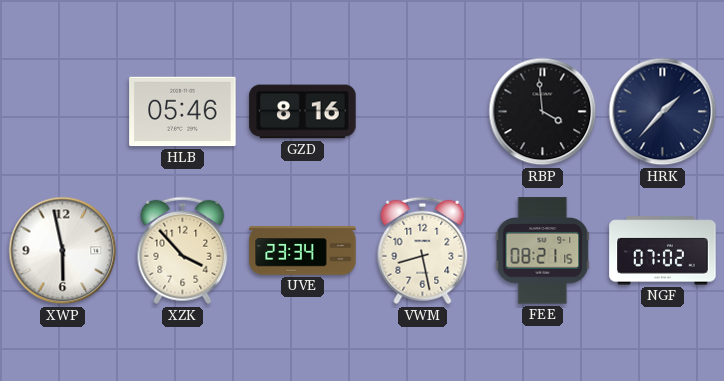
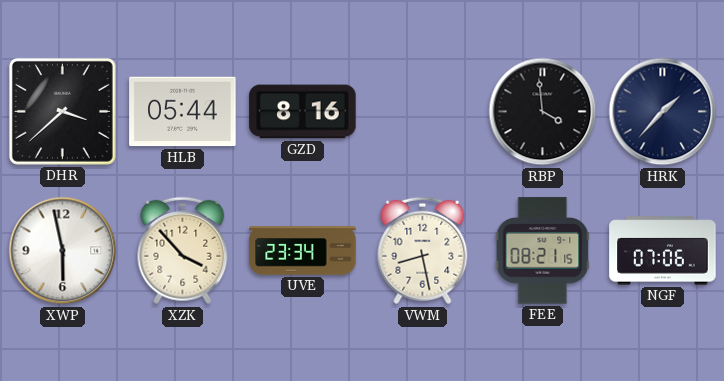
DHR: none -> 3:38
HLB: 05:46 -> 05:44
NGF: 07:02 -> 07:06
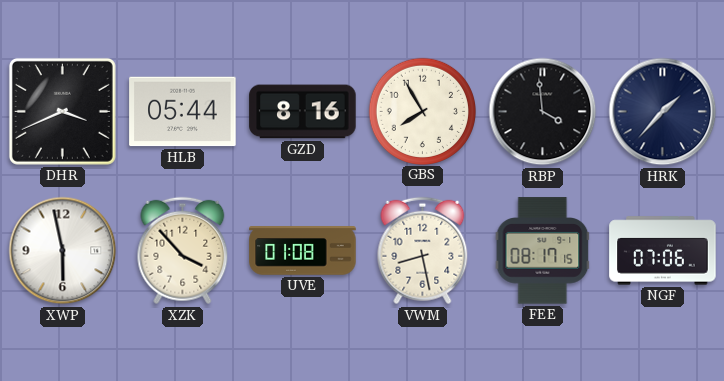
DHR: 3:38 -> 3:41
GBS: none -> 7:55
UVE: 23:34 -> 01:08
FEE: 08:21 -> 08:17
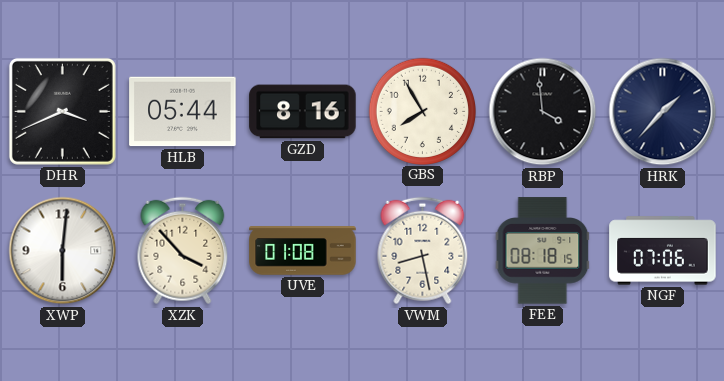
XWP: 5:58 -> 6:01
FEE: 08:17 -> 08:18
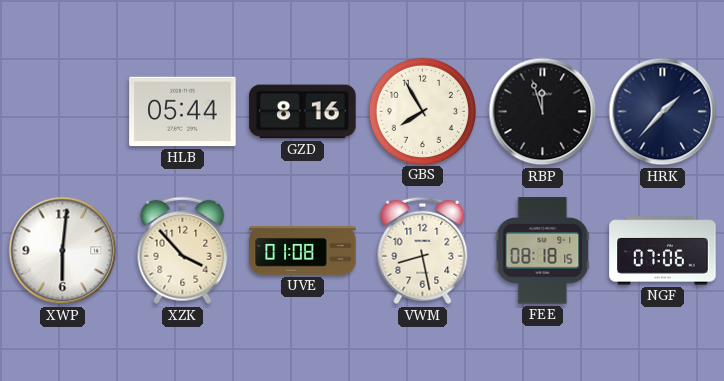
DHR: 3:41 -> none
RBP: 3:59 -> 11:57
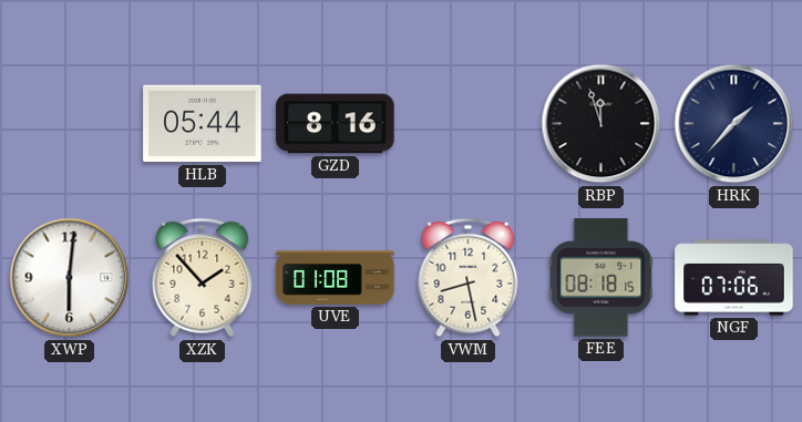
GBS: 7:55 -> none
XZK: 3:53 -> 1:53
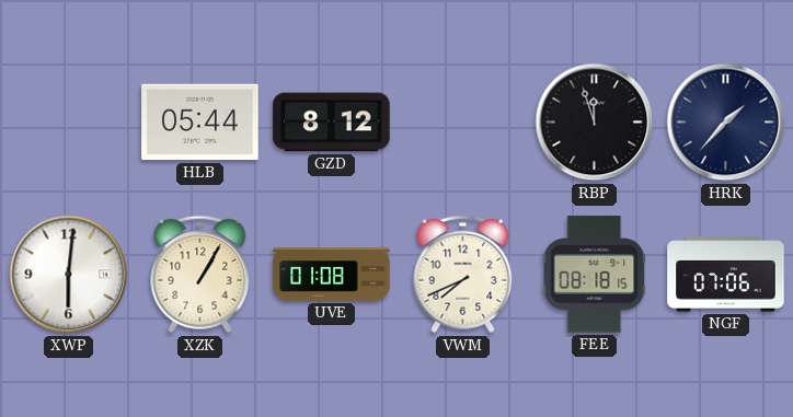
GZD: 8:16 -> 8:12
XZK: 1:53 -> 1:05
VWM: 8:28 -> 7:41
